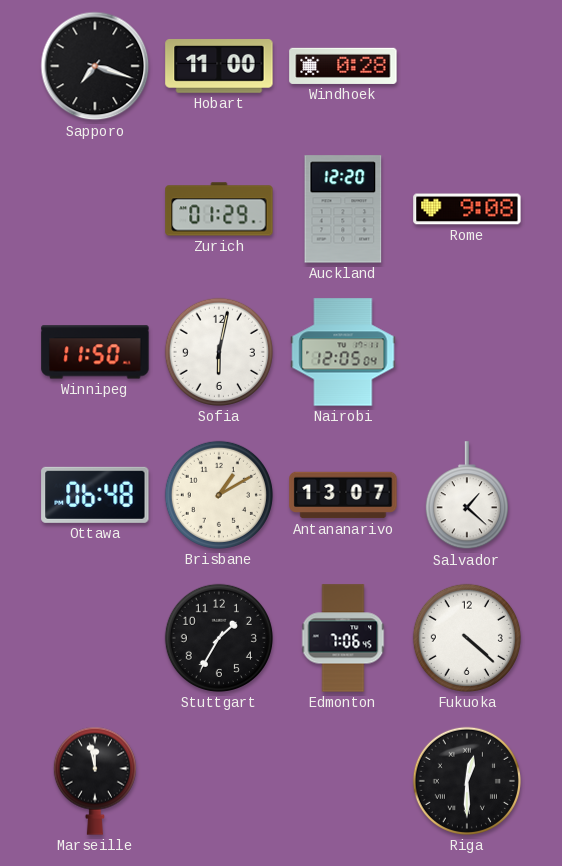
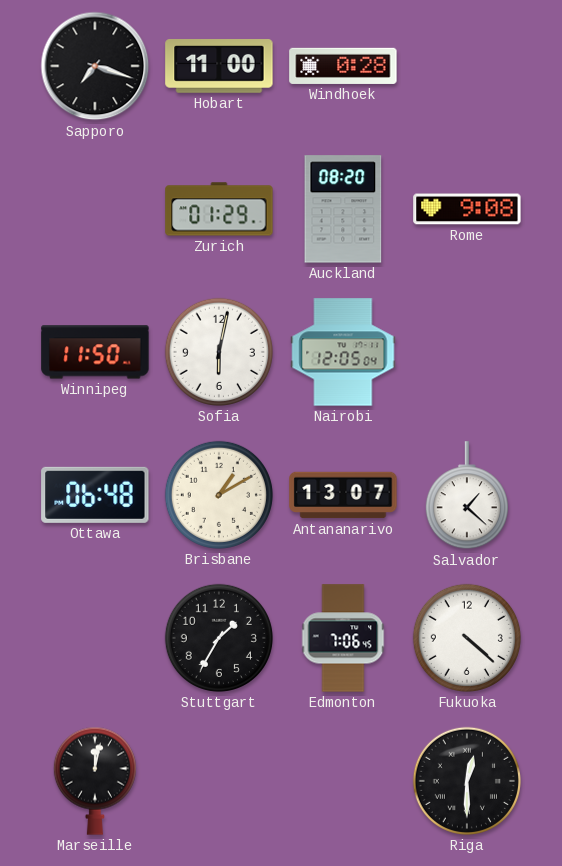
Auckland: 12:20 -> 08:20
Marseille: 11:58 -> 12:02
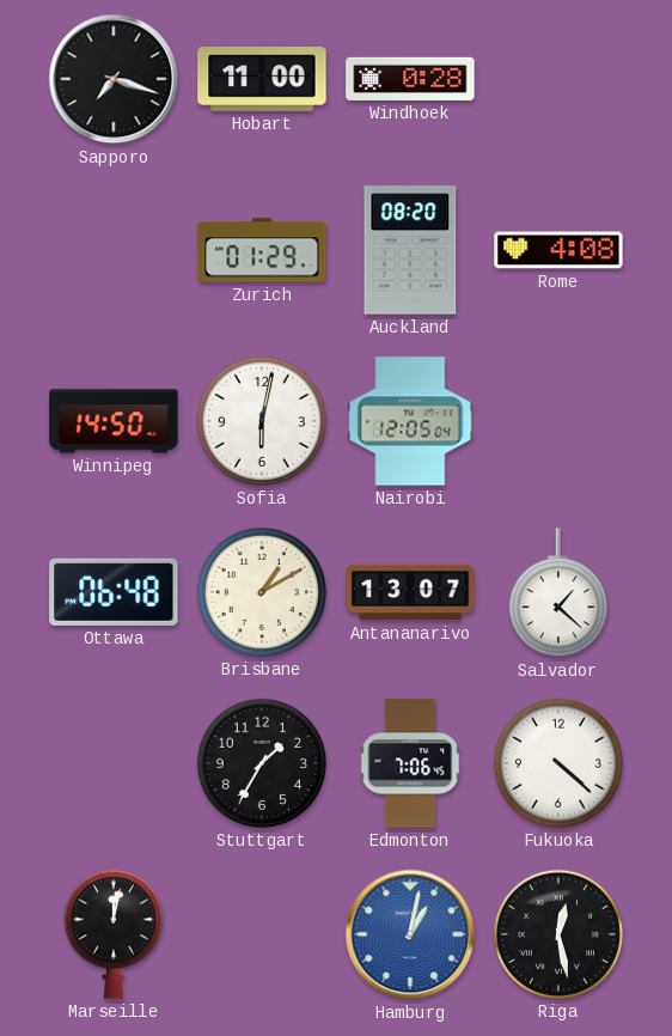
Rome: 9:08 -> 4:08
Winnipeg: 11:50 -> 14:50
Hamburg: none -> 1:02
Riga: 12:30 -> 12:28
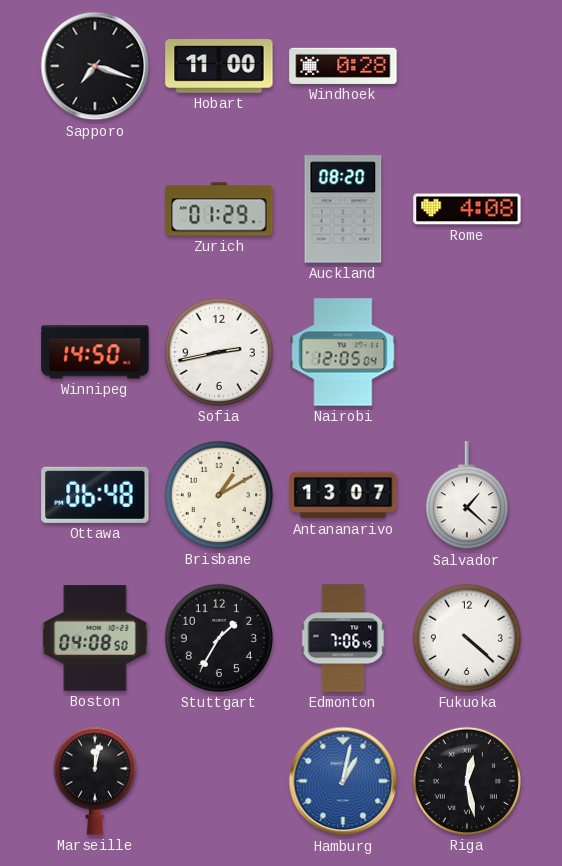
Sofia: 6:02 -> 2:43
Boston: none -> 04:08
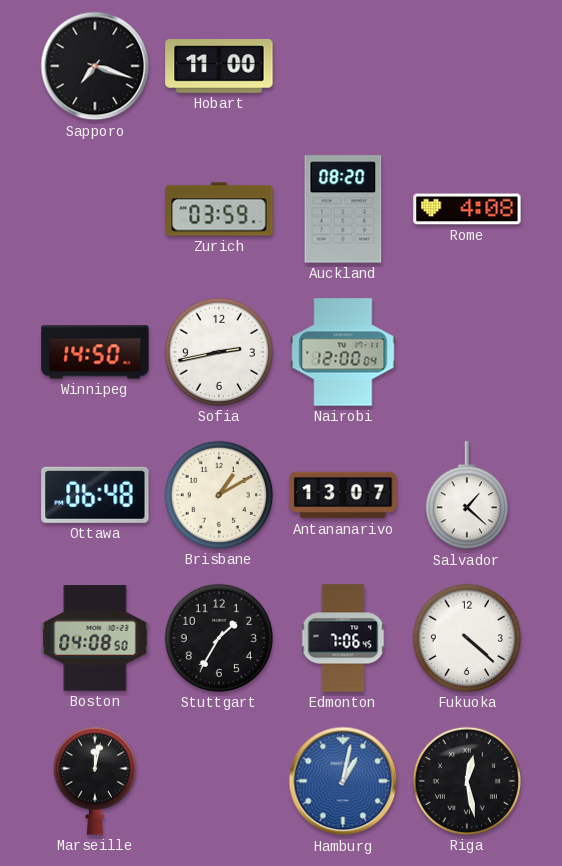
Windhoek: 0:28 -> none
Zurich: 01:29 -> 03:59
Nairobi: 12:05 -> 12:00
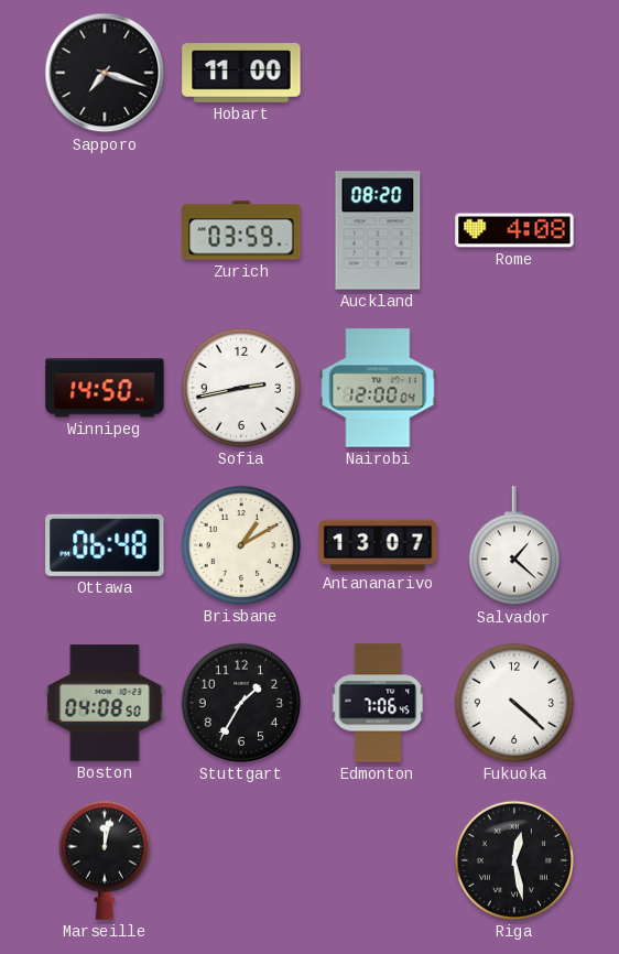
Hamburg: 1:02 -> none
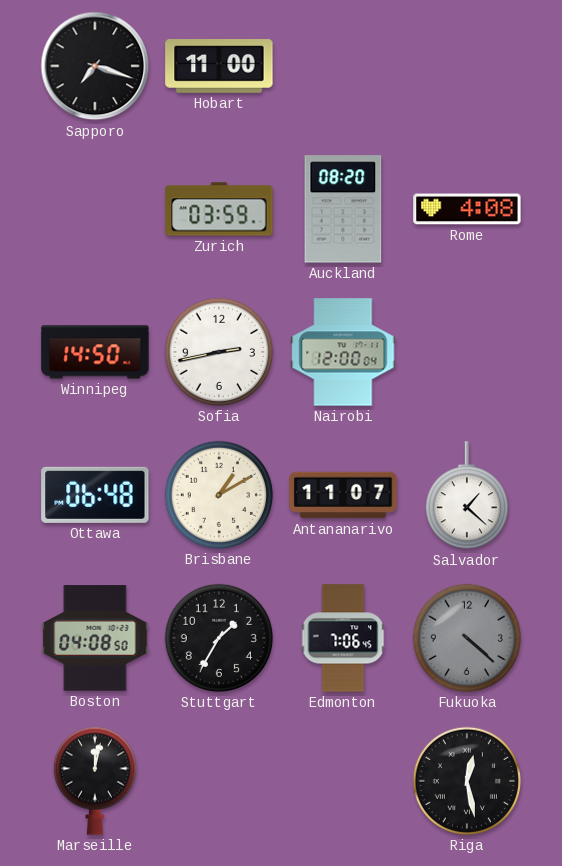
Antananarivo: 13:07 -> 11:07
Fukuoka dial: white -> grey
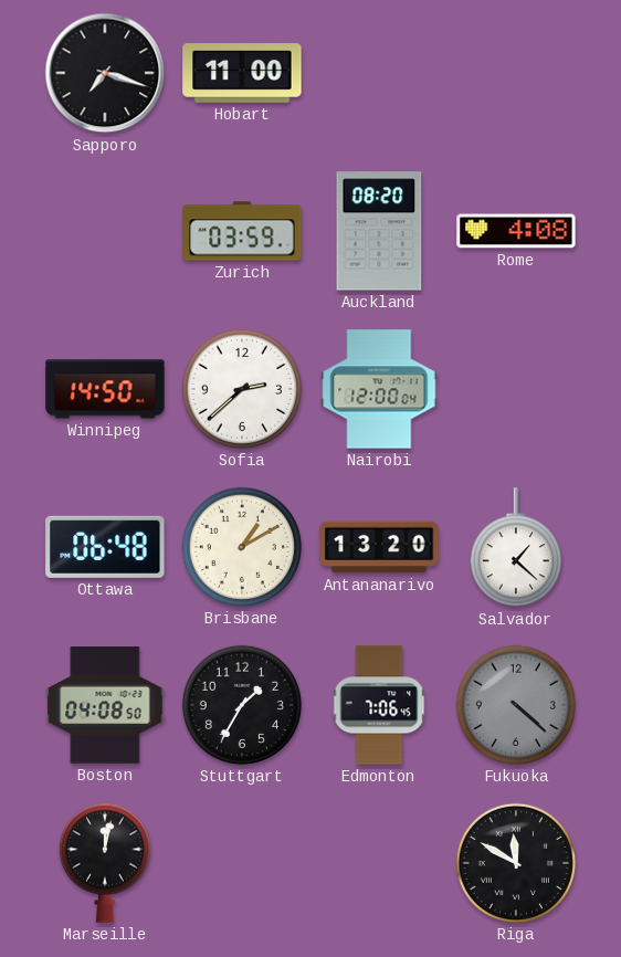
Sofia: 2:43 -> 2:38
Antananarivo: 11:07 -> 13:20
Riga: 12:28 -> 11:50
